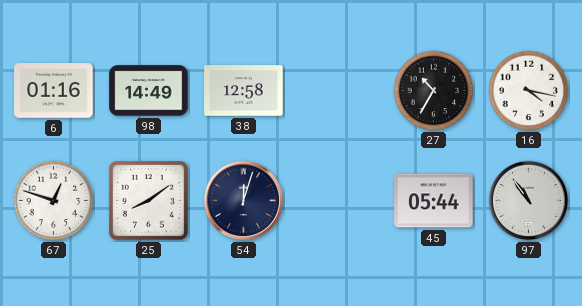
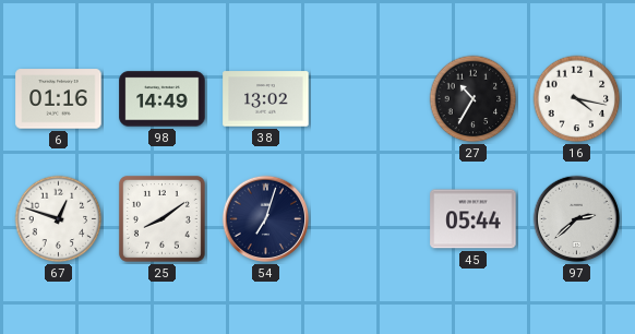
38: 12:58 -> 13:02
54: 12:03 -> 7:03
97: 10:54 -> 2:38
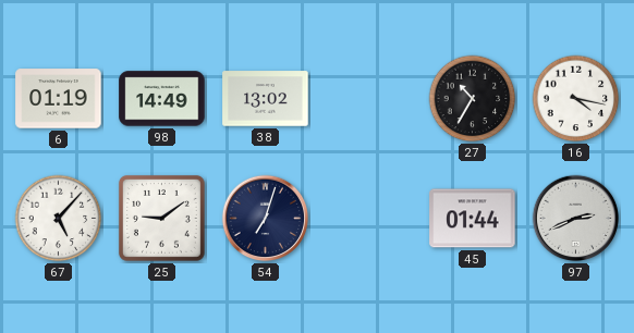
6: 01:16 -> 01:19
67: 12:48 -> 5:07
25: 8:09 -> 9:09
45: 05:44 -> 01:44
97: 2:38 -> 2:41
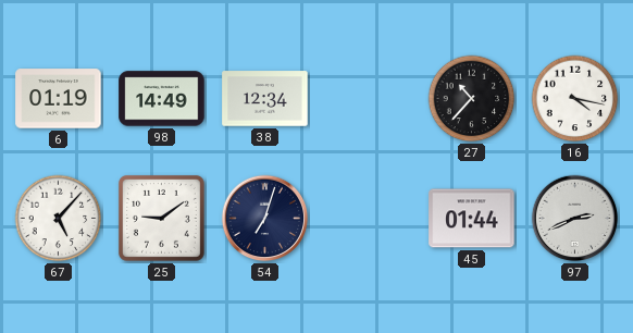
38: 13:02 -> 12:34
27: 10:35 -> 10:37
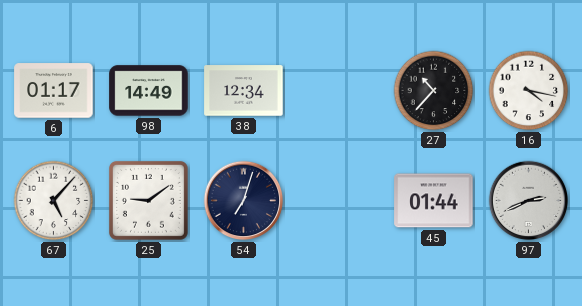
6: 01:19 -> 01:17
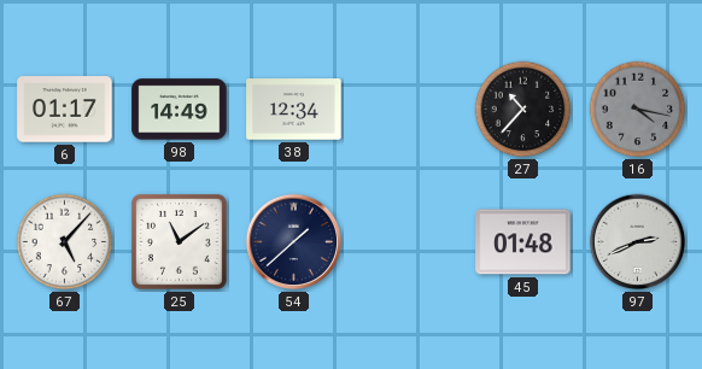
16 dial: white -> grey
25: 9:09 -> 11:09
54: 7:03 -> 1:38
45: 01:44 -> 01:48
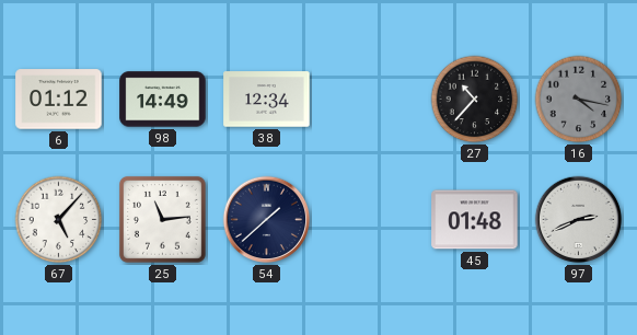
6: 01:17 -> 01:12
25: 11:09 -> 11:14
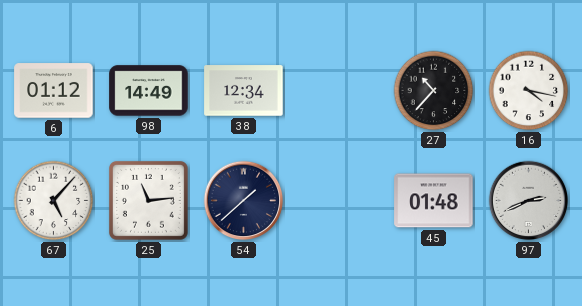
16 dial: grey -> white
